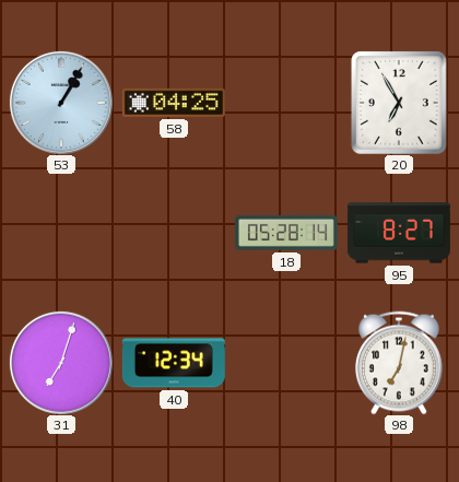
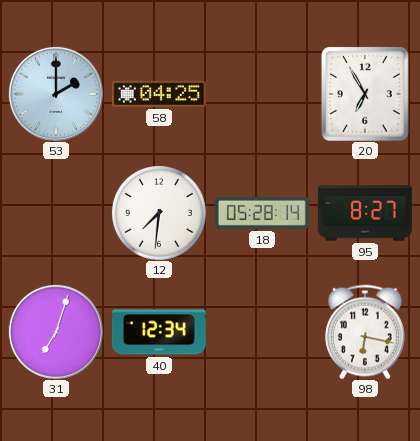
53: 1:05 -> 2:00
12: none -> 7:31
98: 7:02 -> 6:17
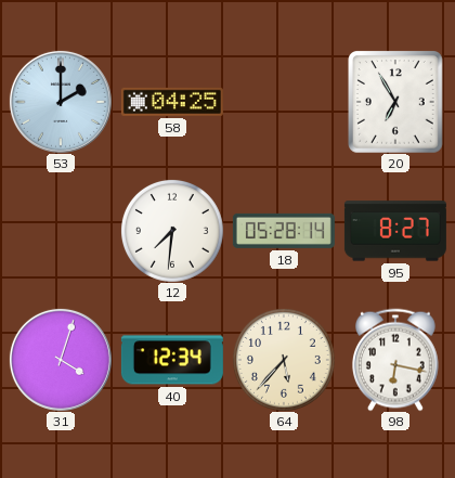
31: 7:03 -> 4:03
64: none -> 5:37
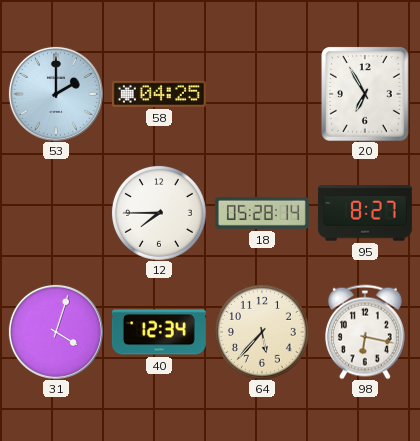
12: 7:31 -> 7:45
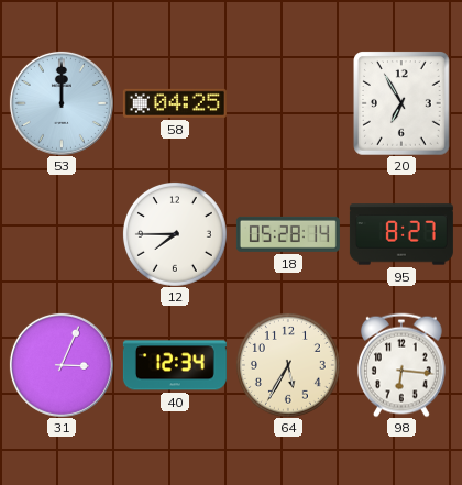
53: 2:00 -> 12:00
31: 4:03 -> 3:04
64: 5:37 -> 5:35
98: 6:17 -> 6:16
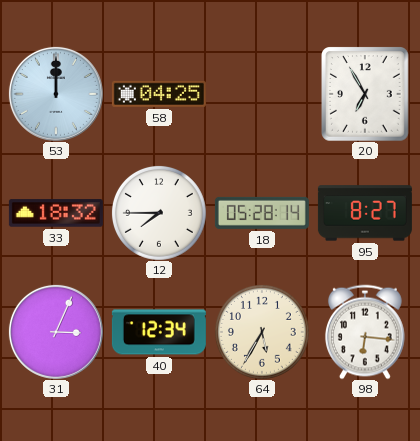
33: none -> 18:32
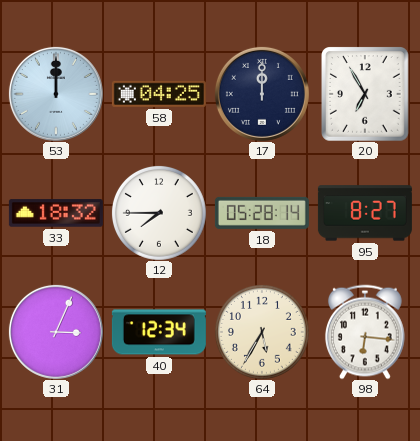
17: none -> 12:00
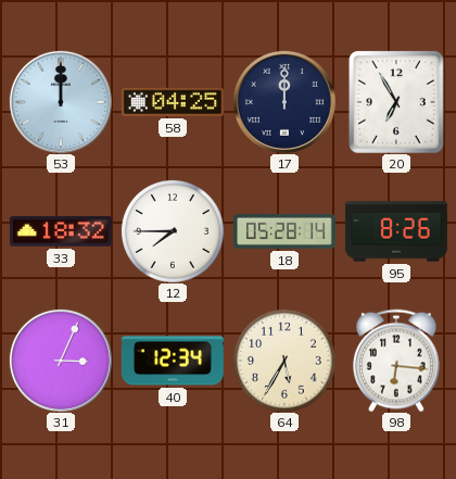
95: 8:27 -> 8:26
